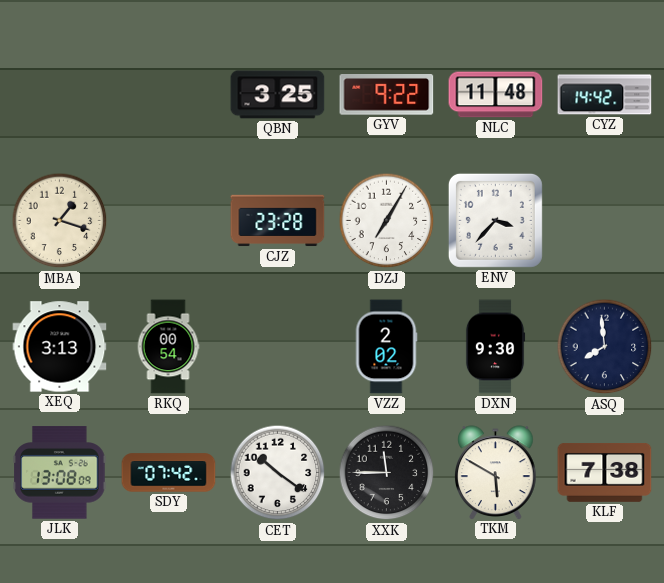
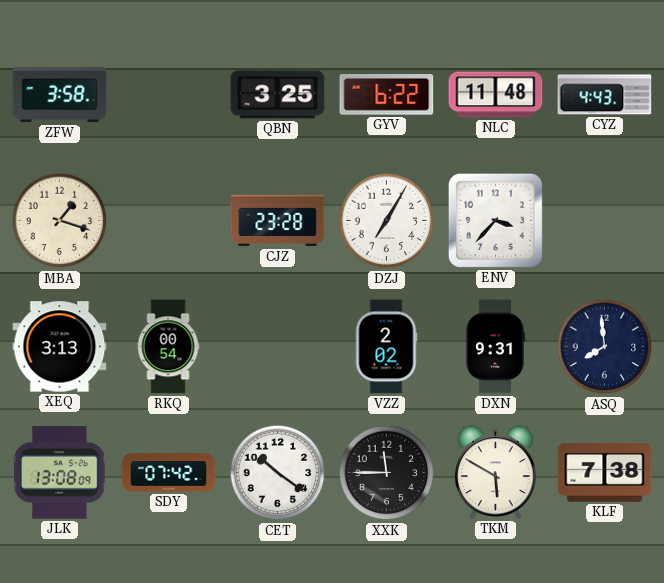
ZFW: none -> 3:58
GYV: 9:22 -> 6:22
CYZ: 14:42 -> 4:43
DXN: 9:30 -> 9:31
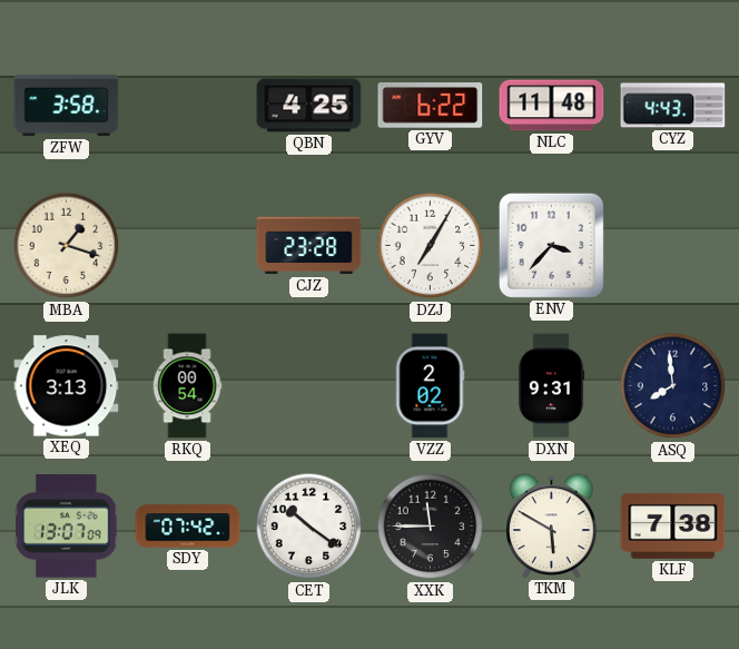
QBN: 3:25 -> 4:25
JLK: 13:08 -> 13:07
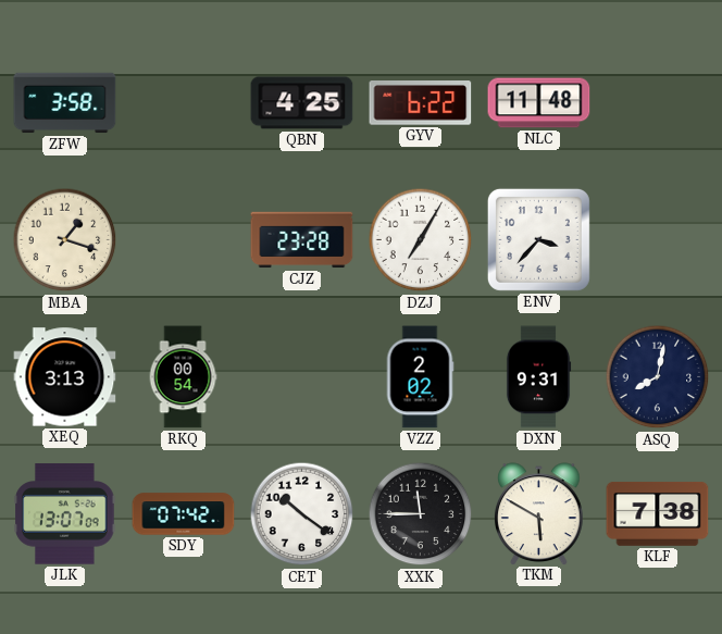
CYZ: 4:43 -> none
ASQ: 7:59 -> 8:02
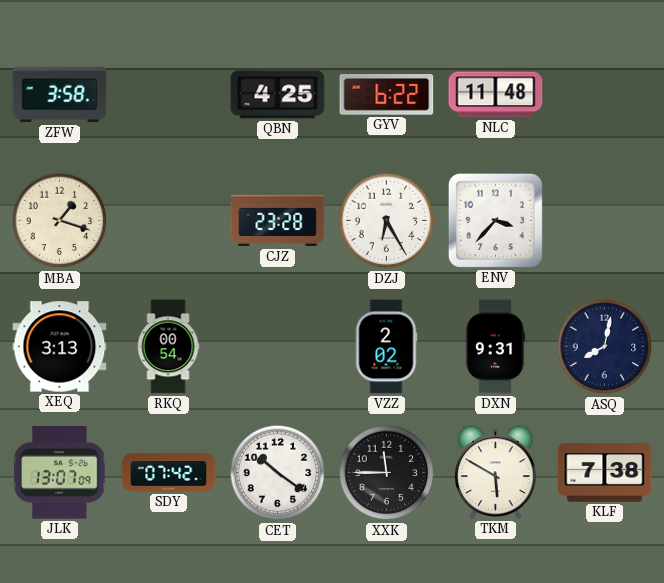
DZJ: 7:05 -> 6:25
